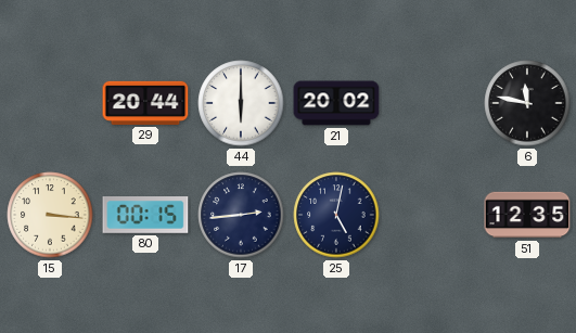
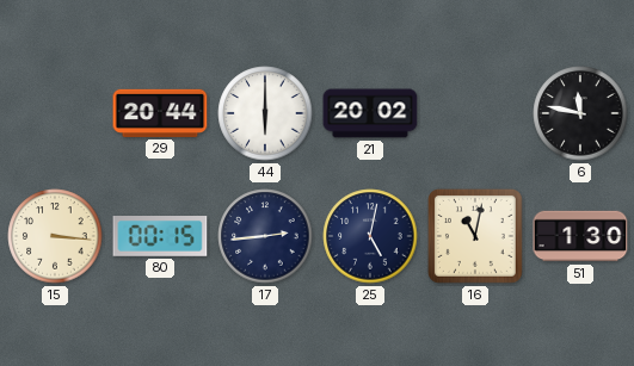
16: none -> 11:02
51: 12:35 -> 1:30
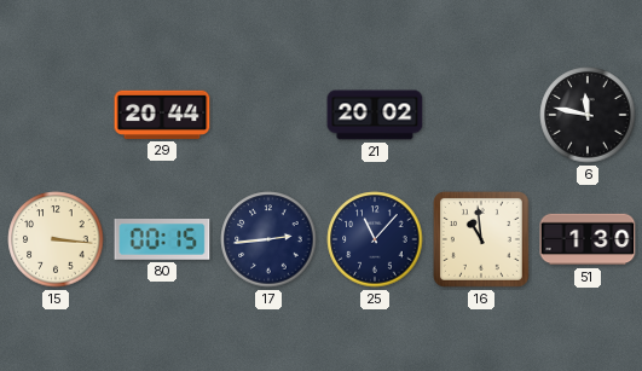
44: 6:00 -> none
25: 5:02 -> 11:07
16: 11:02 -> 10:59
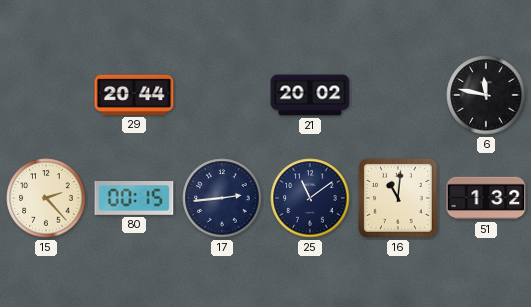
15: 3:16 -> 2:23
25: 11:07 -> 11:09
16: 10:59 -> 11:01
51: 1:30 -> 1:32
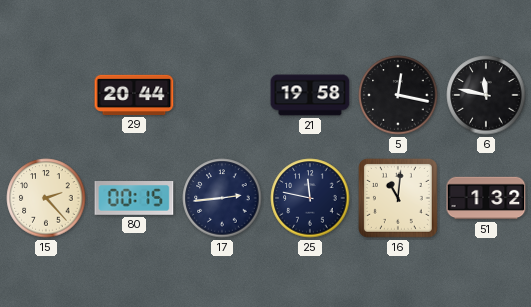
21: 20:02 -> 19:58
5: none -> 12:17
25: 11:09 -> 11:47
